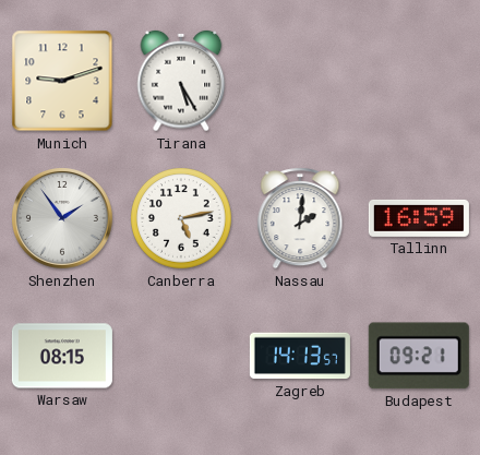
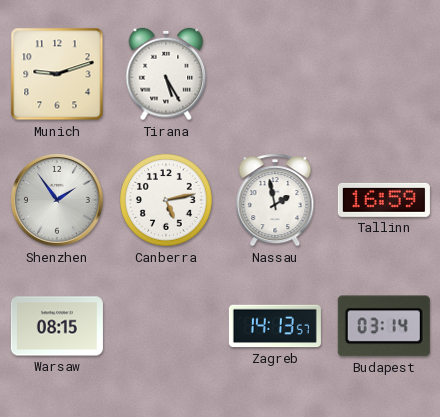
Nassau: 2:01 -> 1:58
Budapest: 09:21 -> 03:14
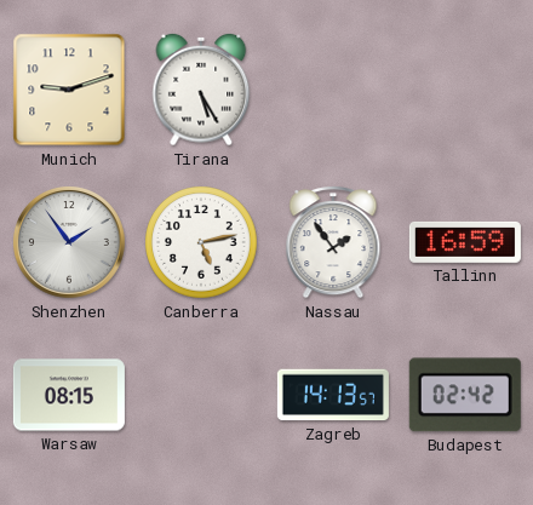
Nassau: 1:58 -> 1:54
Budapest: 03:14 -> 02:42
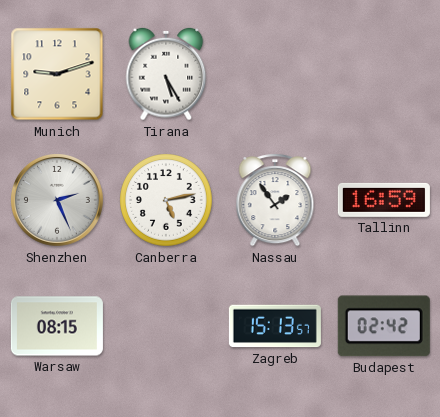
Shenzhen: 1:54 -> 2:26
Zagreb: 14:13 -> 15:13
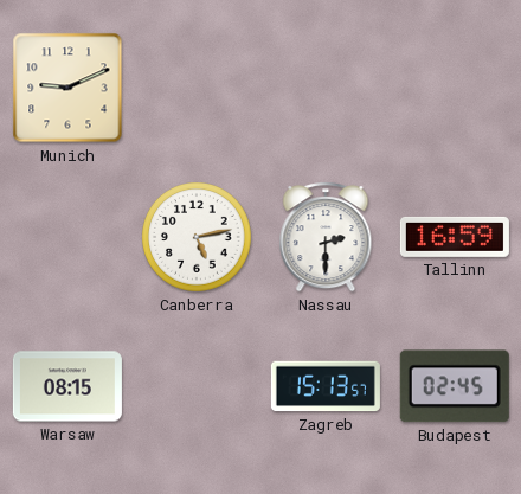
Munich: 9:12 -> 9:11
Tirana: 5:25 -> none
Shenzhen: 2:26 -> none
Nassau: 1:54 -> 2:30
Budapest: 02:42 -> 02:45
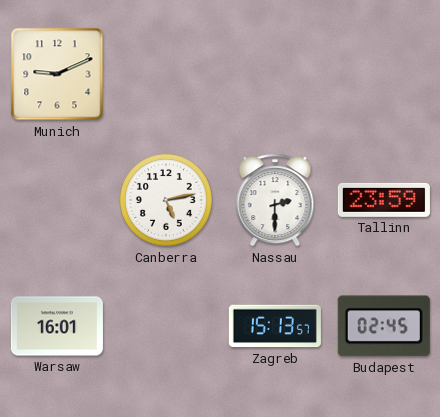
Tallinn: 16:59 -> 23:59
Warsaw: 08:15 -> 16:01
